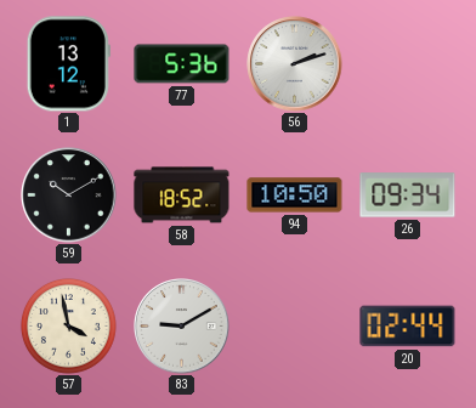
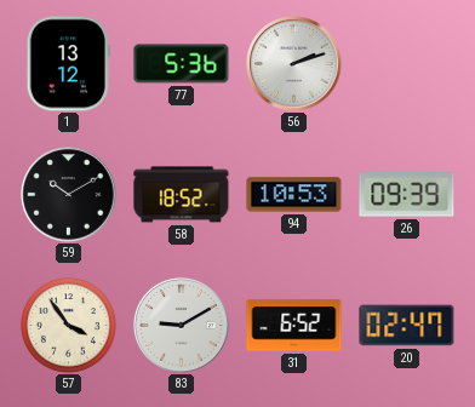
94: 10:50 -> 10:53
26: 09:34 -> 09:39
57: 3:58 -> 3:54
31: none -> 6:52
20: 02:44 -> 02:47
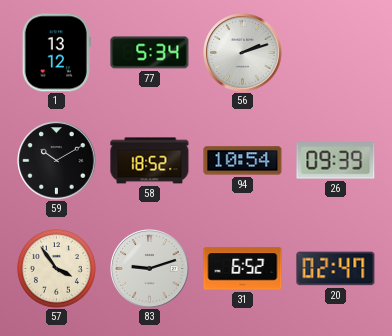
77: 5:36 -> 5:34
94: 10:53 -> 10:54
83: 9:10 -> 9:12
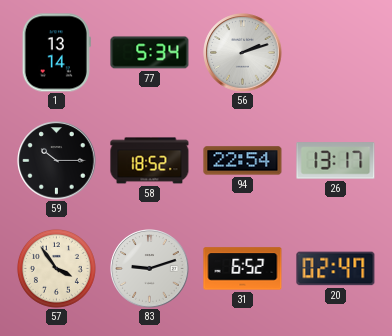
1: 13:12 -> 13:14
59: 10:10 -> 10:15
94: 10:54 -> 22:54
26: 09:39 -> 13:17
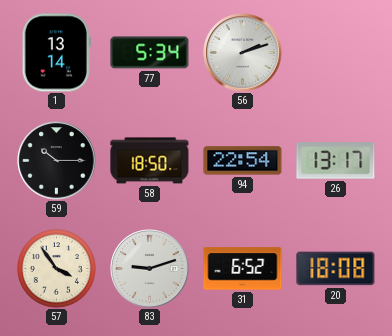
58: 18:52 -> 18:50
20: 02:47 -> 18:08
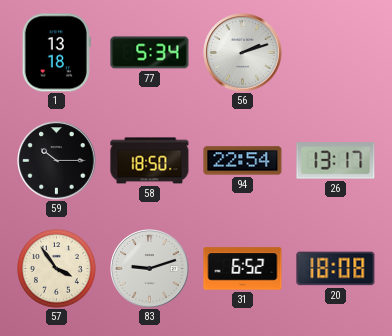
1: 13:14 -> 13:18
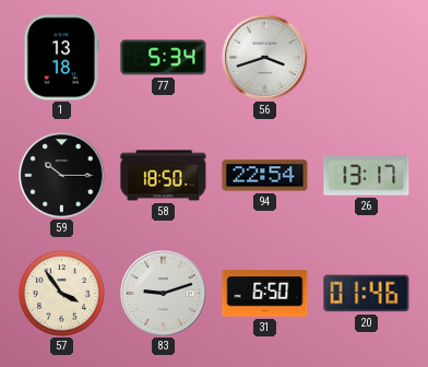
56: 2:12 -> 3:42
31: 6:52 -> 6:50
20: 18:08 -> 01:46
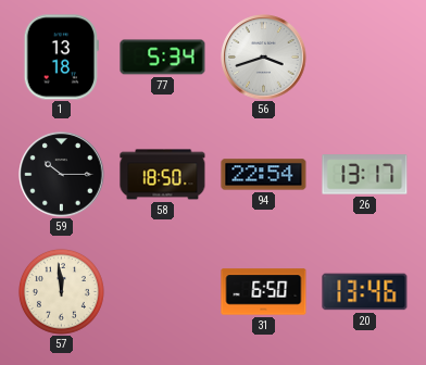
57: 3:54 -> 11:59
83: 9:12 -> none
20: 01:46 -> 13:46
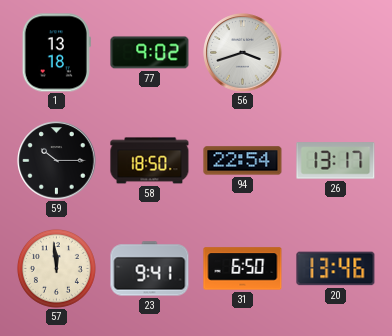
77: 5:34 -> 9:02
23: none -> 9:41
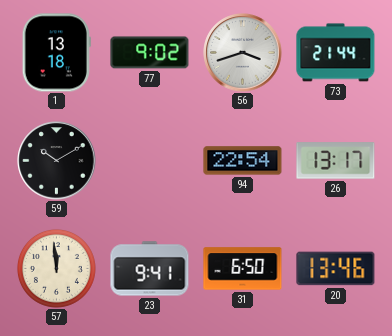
73: none -> 21:44
59: 10:15 -> 10:10
58: 18:50 -> none
